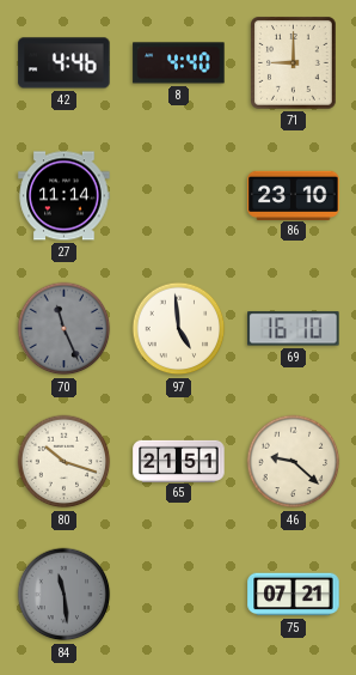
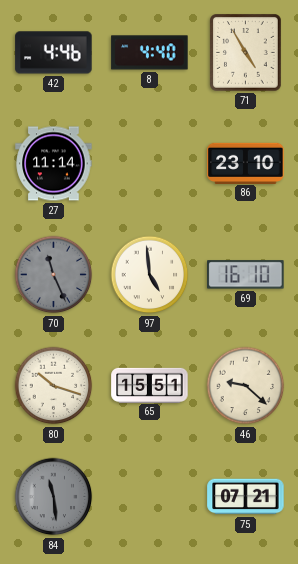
71: 9:00 -> 4:55
65: 21:51 -> 15:51
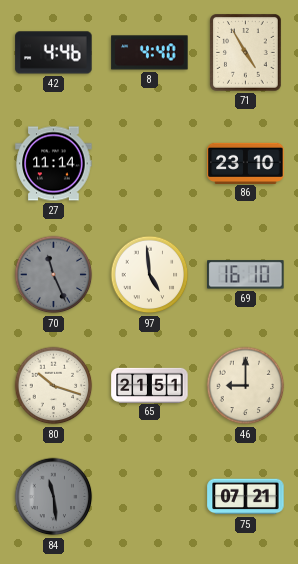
65: 15:51 -> 21:51
46: 9:22 -> 9:00
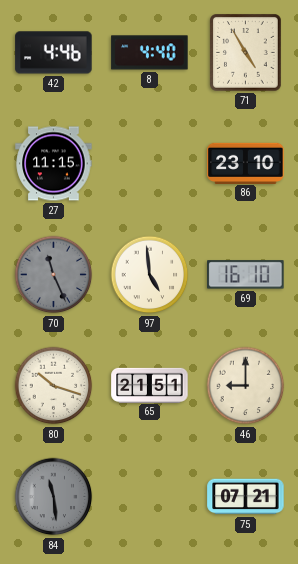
27: 11:14 -> 11:15
